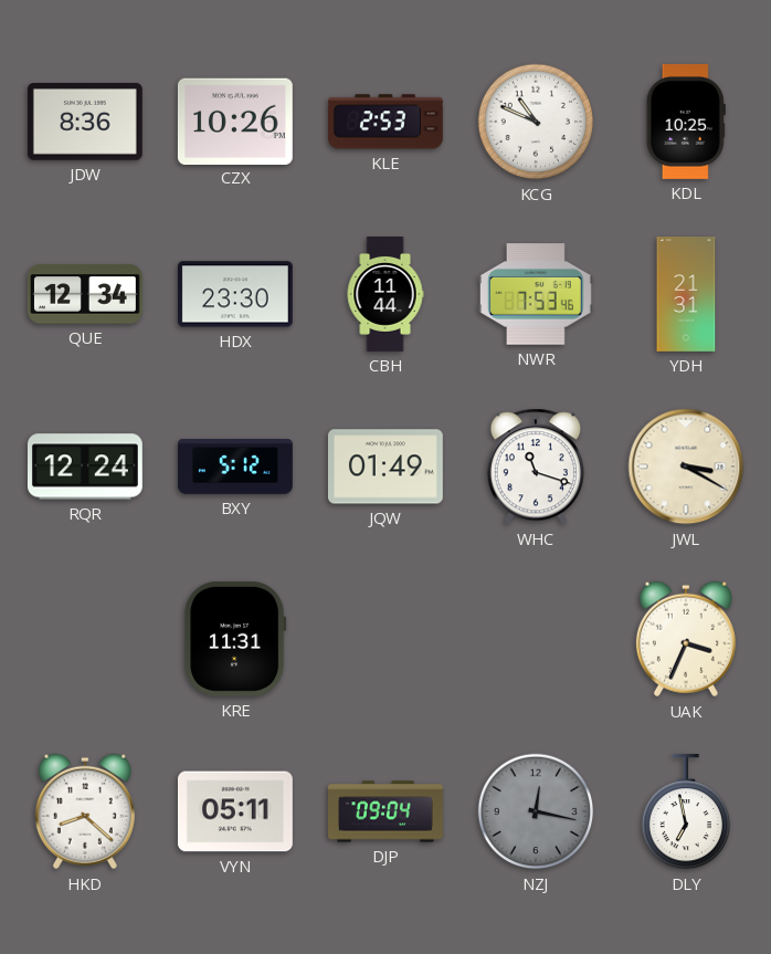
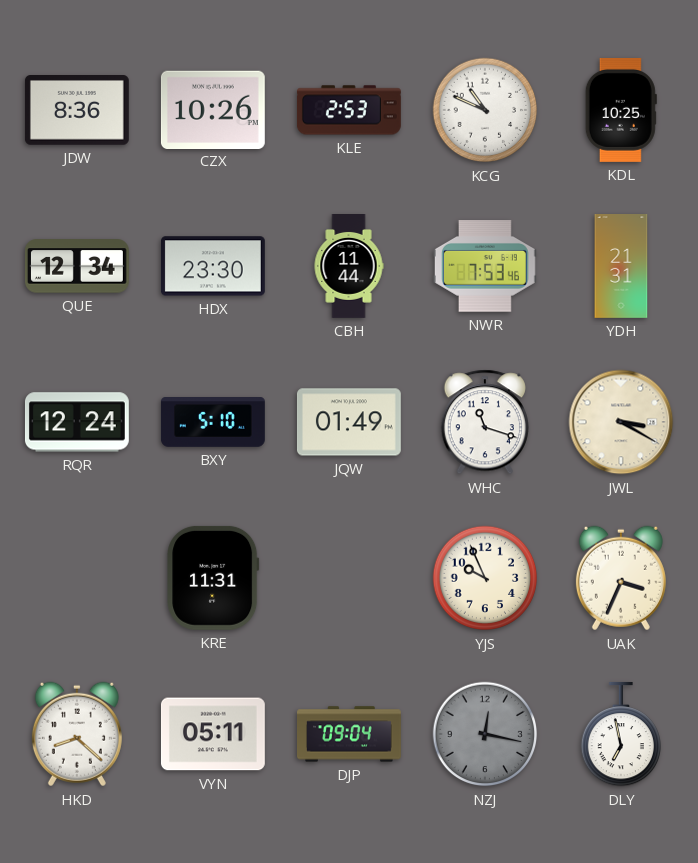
BXY: 5:12 -> 5:10
YJS: none -> 9:56
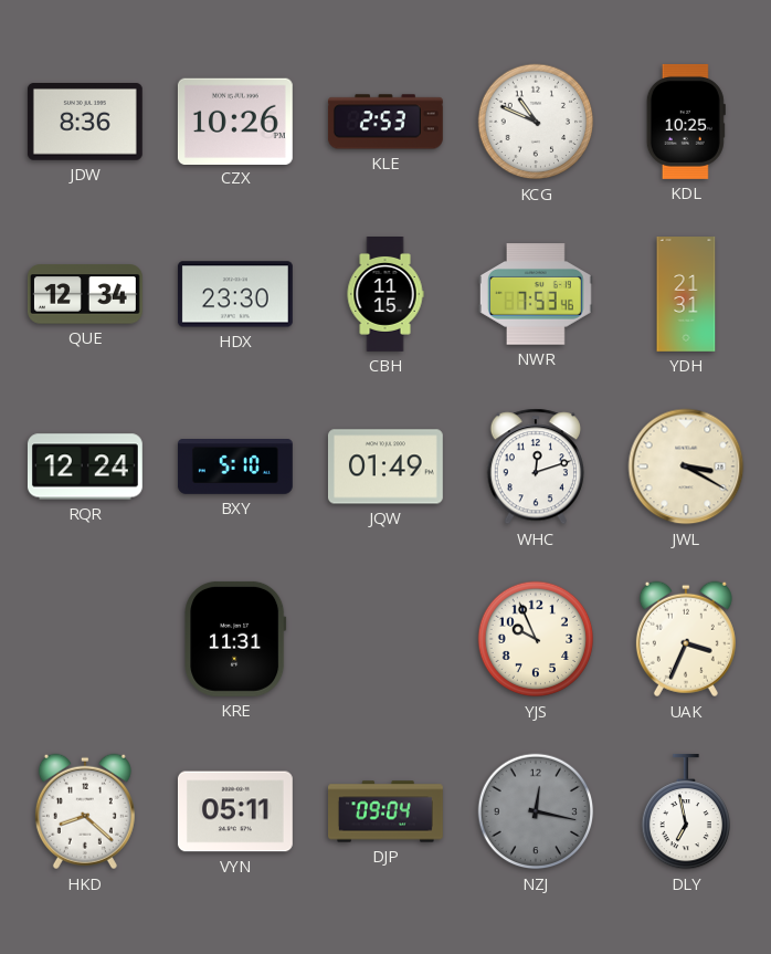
CBH: 11:44 -> 11:15
WHC: 11:18 -> 12:12
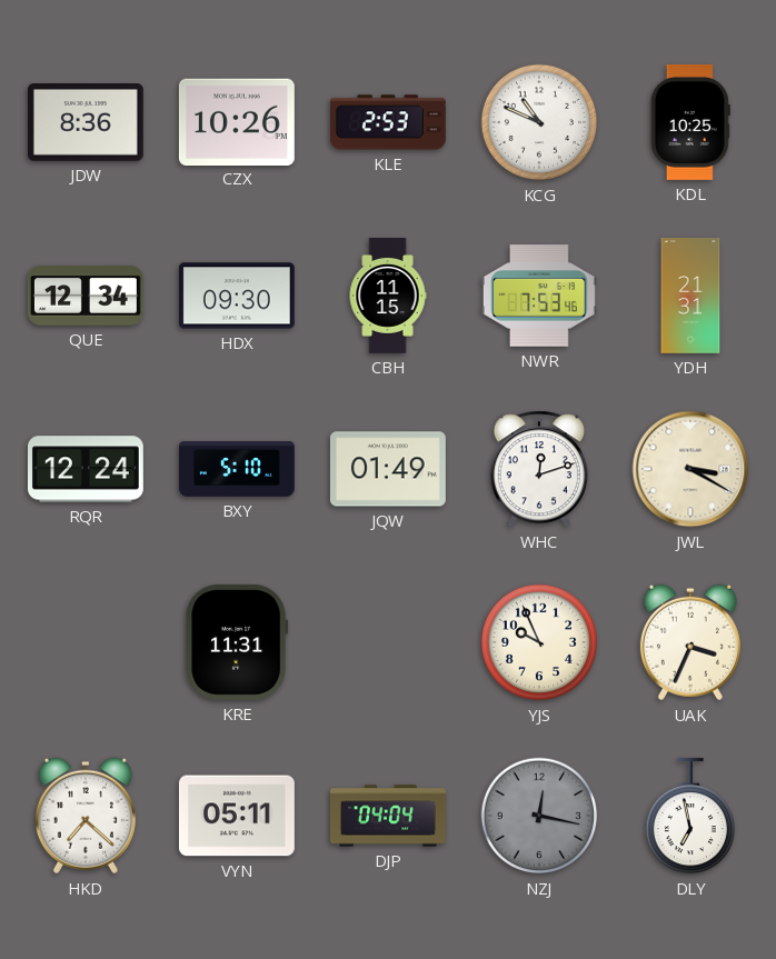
HDX: 23:30 -> 09:30
HKD: 8:22 -> 7:22
DJP: 09:04 -> 04:04
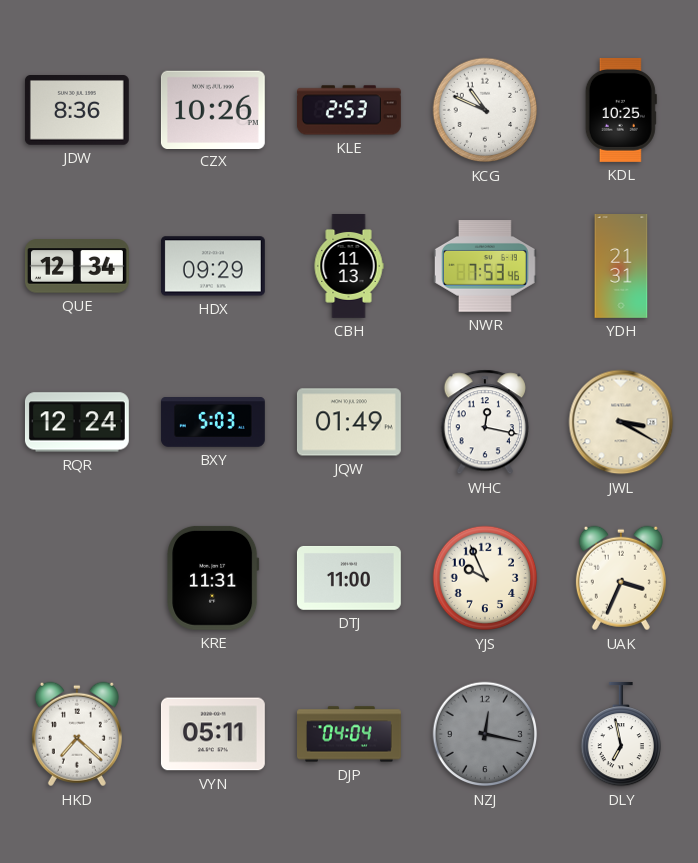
HDX: 09:30 -> 09:29
CBH: 11:15 -> 11:13
BXY: 5:10 -> 5:03
WHC: 12:12 -> 12:17
DTJ: none -> 11:00
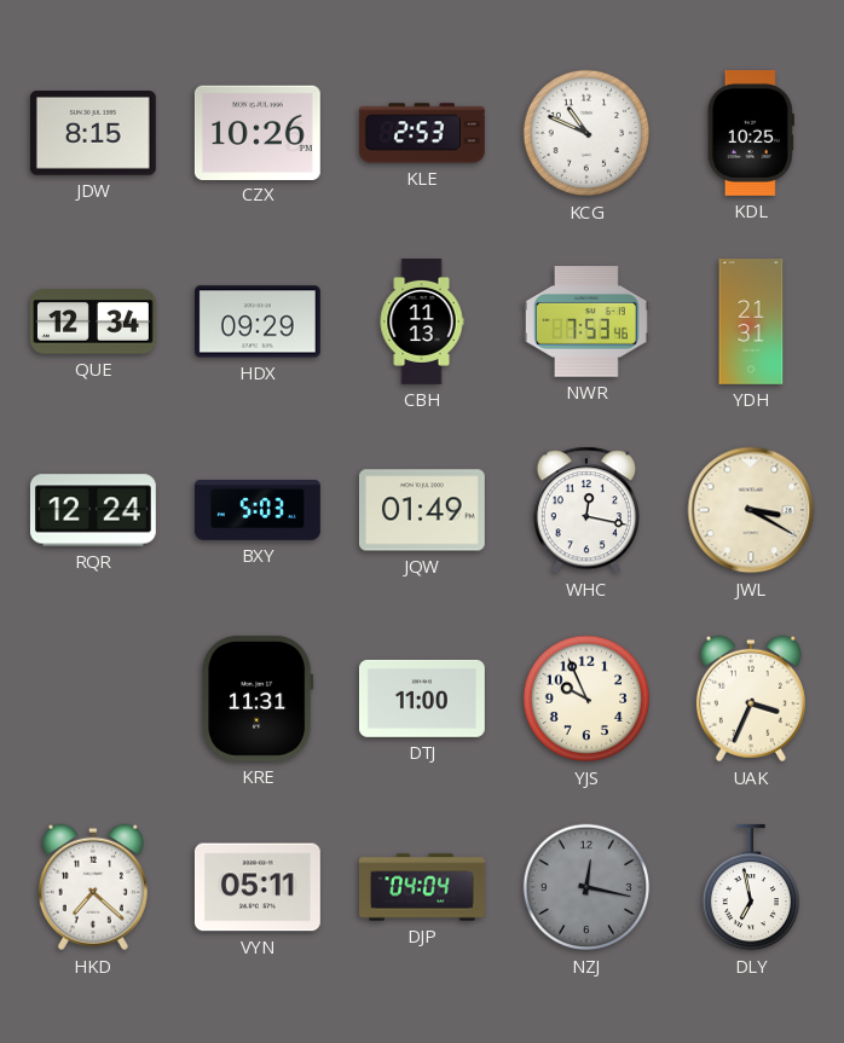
JDW: 8:36 -> 8:15
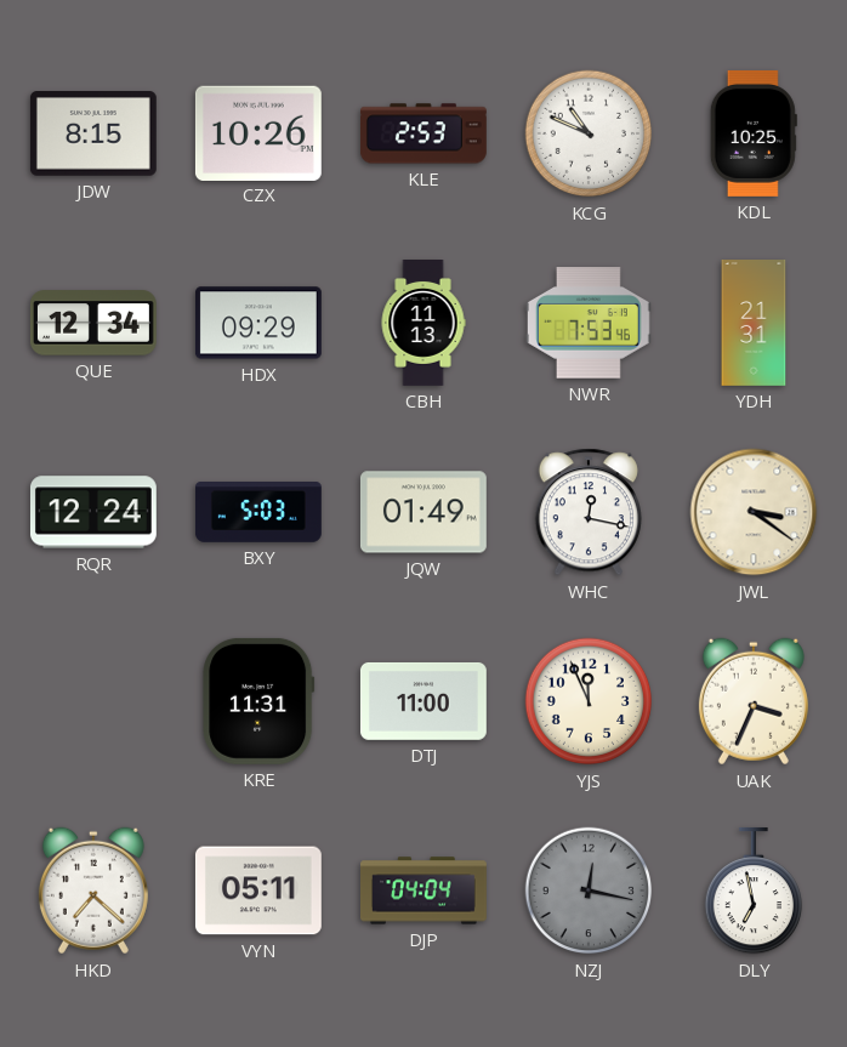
JWL: 3:20 -> 3:21
YJS: 9:56 -> 11:56
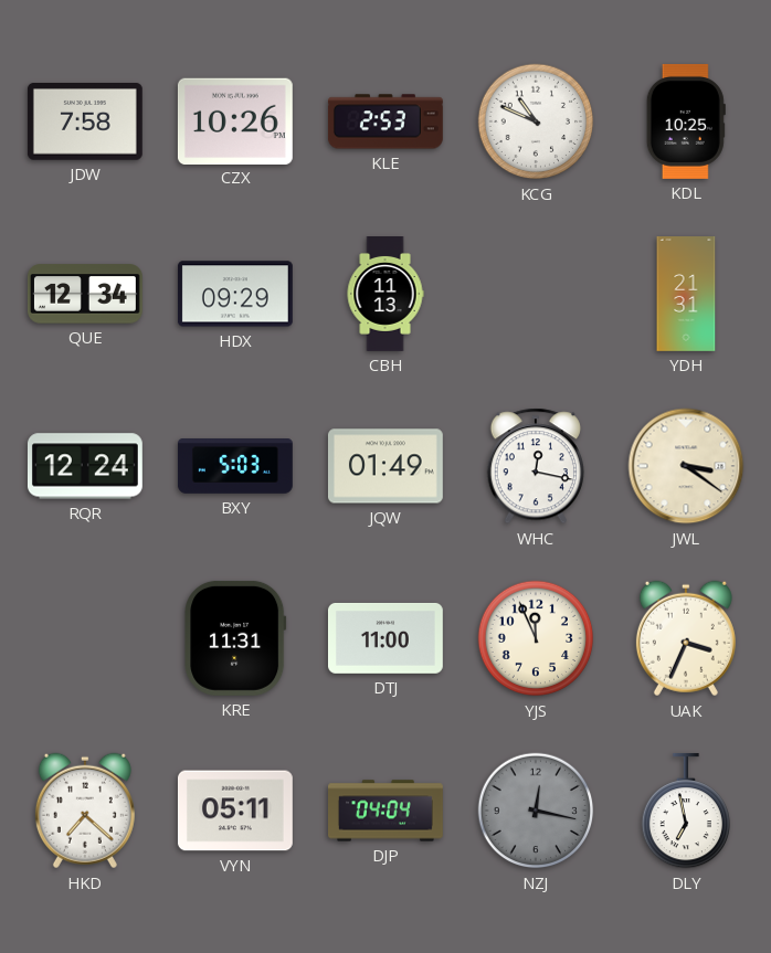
JDW: 8:15 -> 7:58
NWR: 7:53 -> none
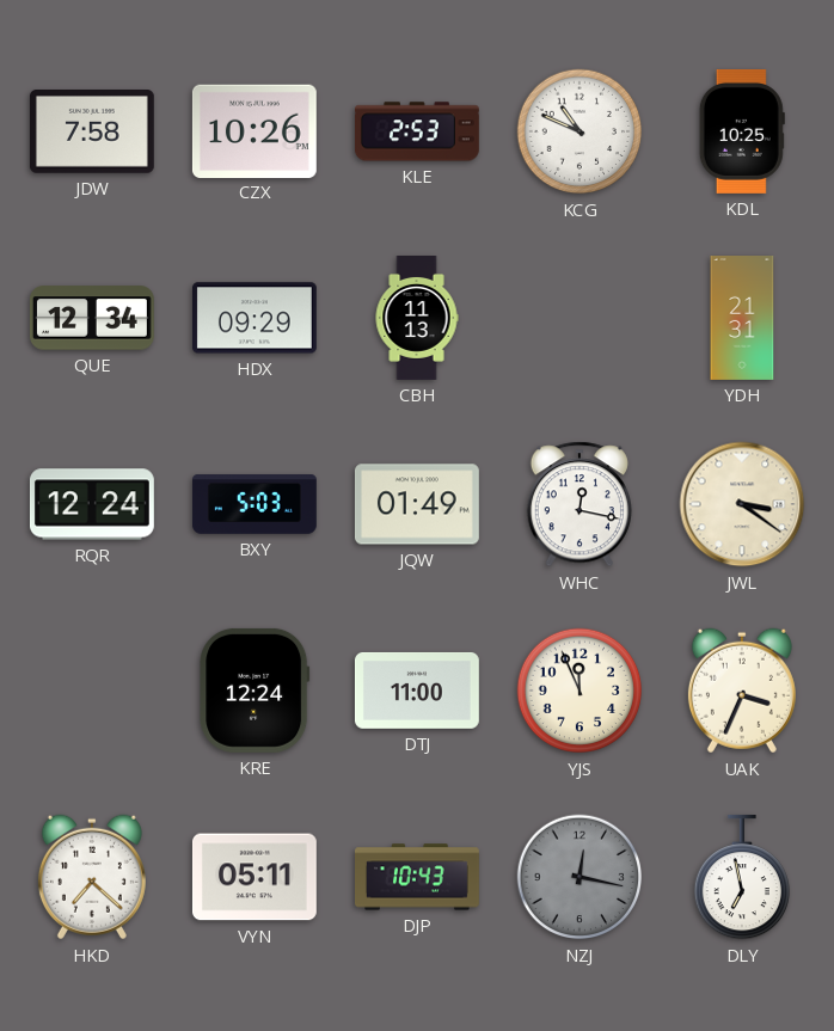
KRE: 11:31 -> 12:24
DJP: 04:04 -> 10:43
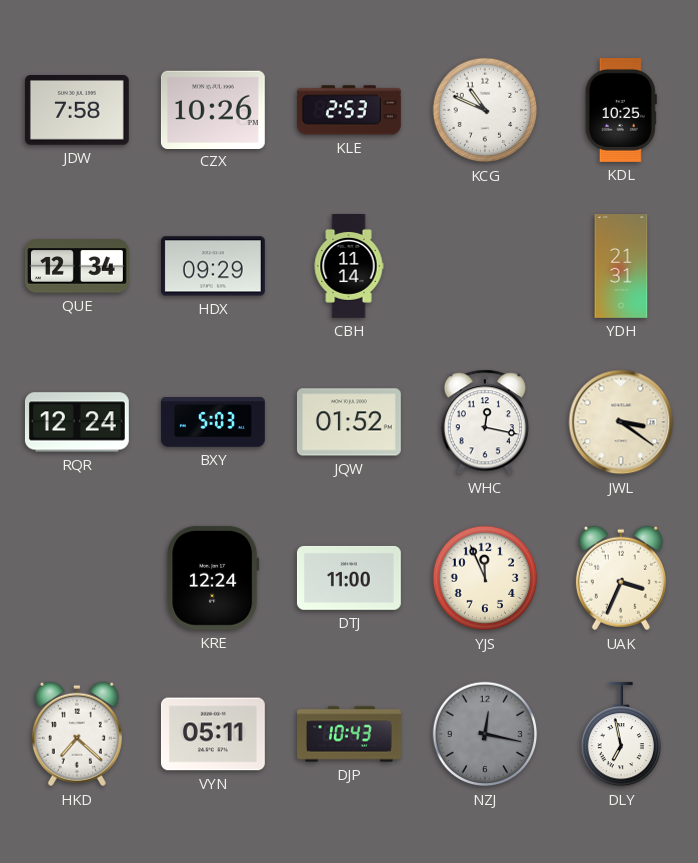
CBH: 11:13 -> 11:14
JQW: 01:49 -> 01:52
